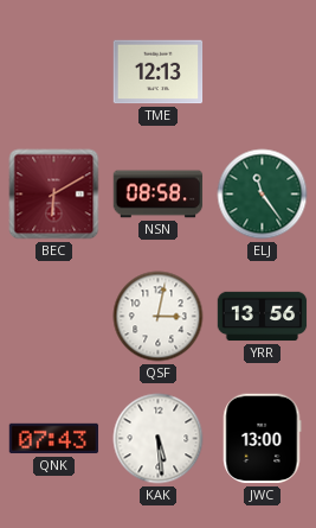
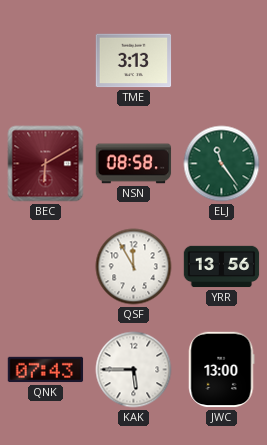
TME: 12:13 -> 3:13
QSF: 3:02 -> 11:55
KAK: 5:29 -> 5:45
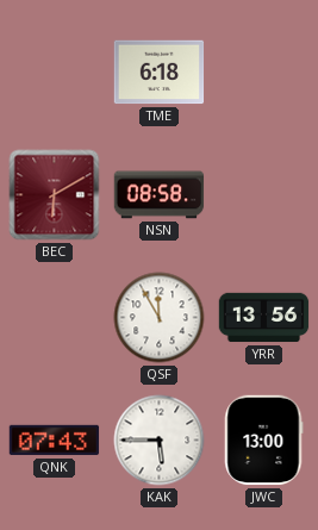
TME: 3:13 -> 6:18
ELJ: 11:24 -> none
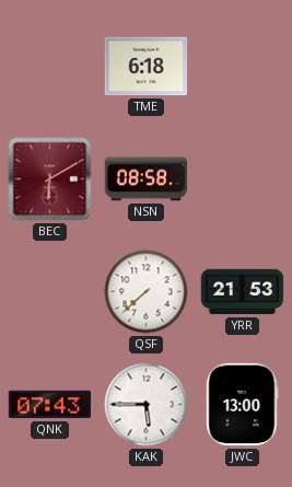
QSF: 11:55 -> 7:38
YRR: 13:56 -> 21:53
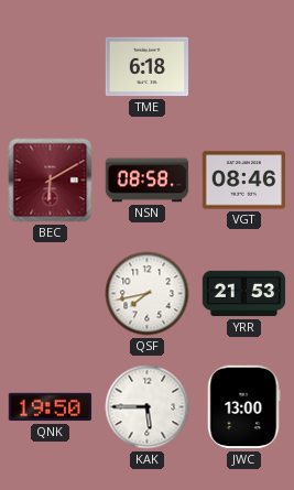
VGT: none -> 08:46
QSF: 7:38 -> 7:43
QNK: 07:43 -> 19:50
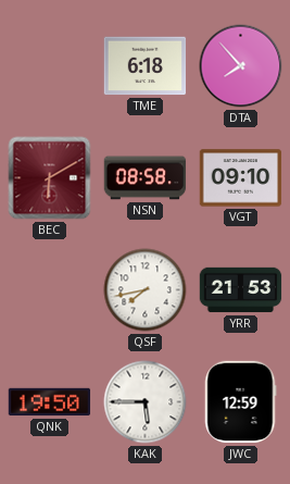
DTA: none -> 7:53
VGT: 08:46 -> 09:10
JWC: 13:00 -> 12:59
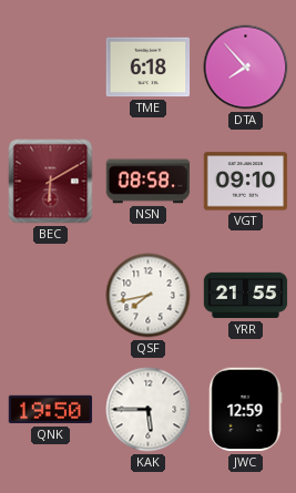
YRR: 21:53 -> 21:55
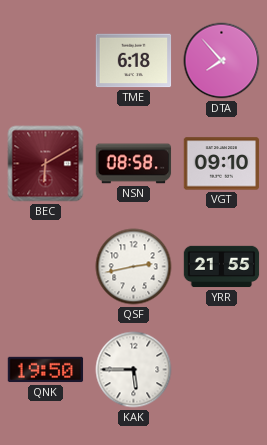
QSF: 7:43 -> 2:43
JWC: 12:59 -> none
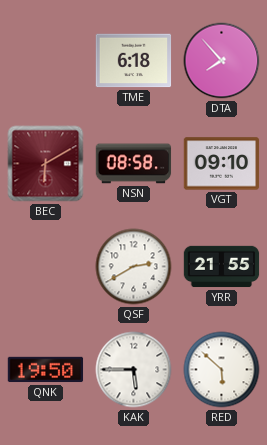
QSF: 2:43 -> 2:40
RED: none -> 5:52
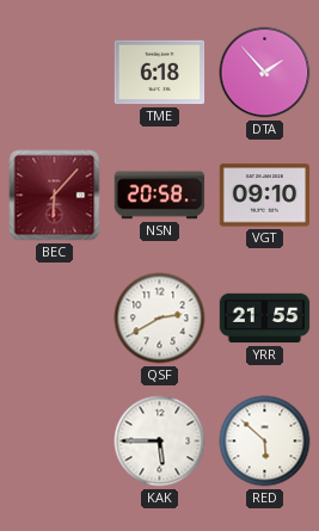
DTA: 7:53 -> 1:53
BEC: 6:10 -> 6:07
NSN: 08:58 -> 20:58
QNK: 19:50 -> none
